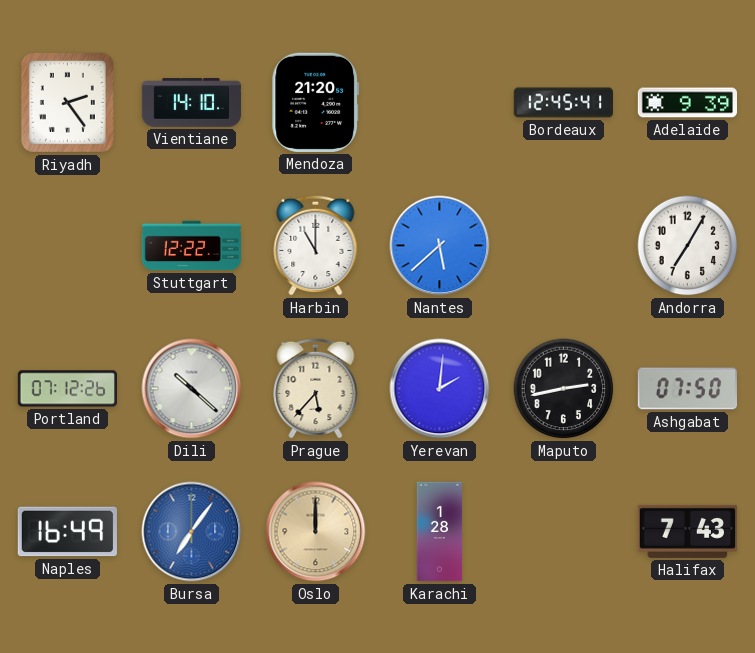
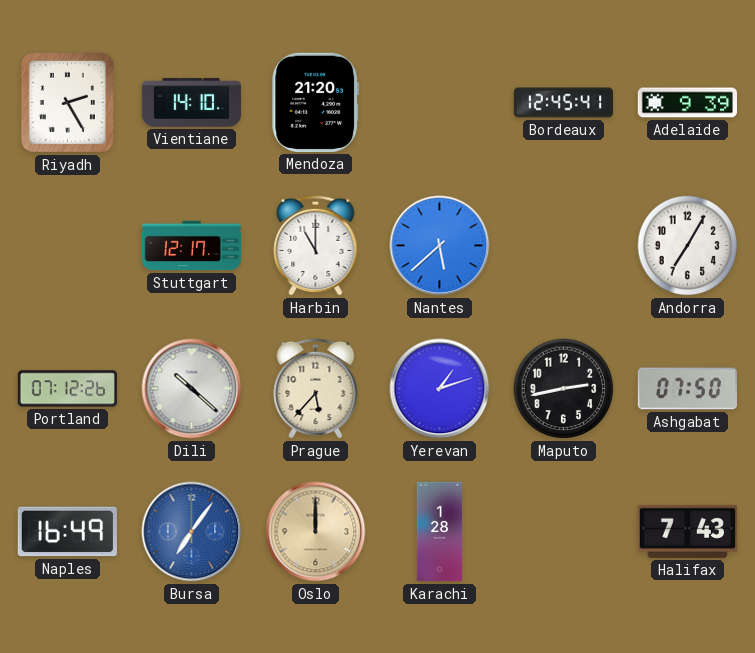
Riyadh: 2:24 -> 2:25
Stuttgart: 12:22 -> 12:17
Yerevan: 2:01 -> 1:12
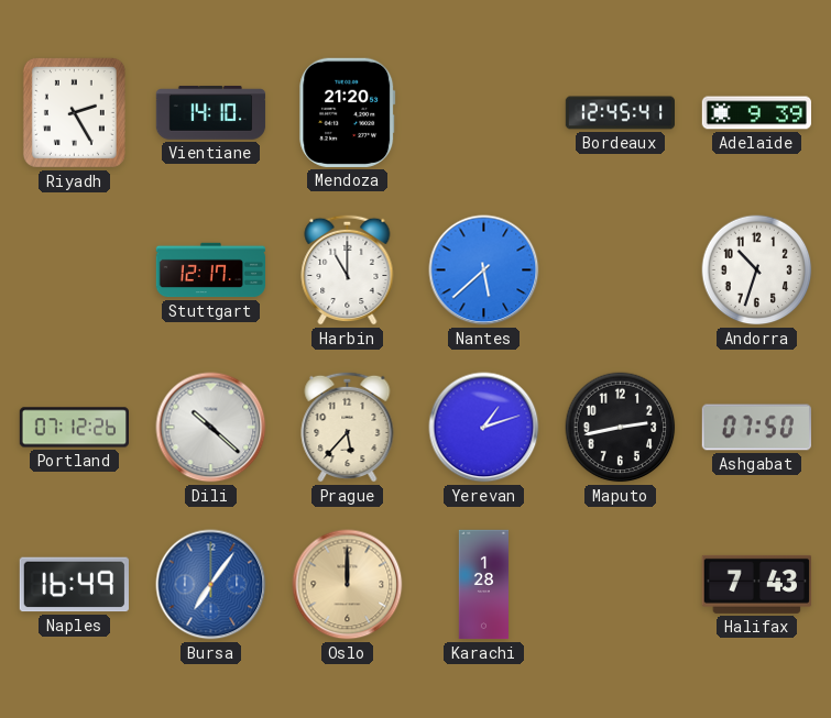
Andorra: 7:05 -> 10:33
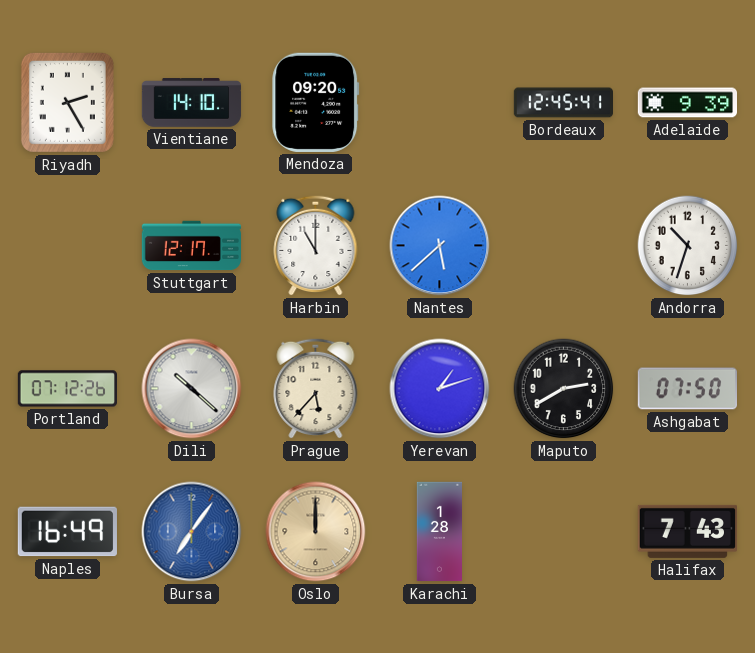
Mendoza: 21:20 -> 09:20
Maputo: 2:43 -> 2:40
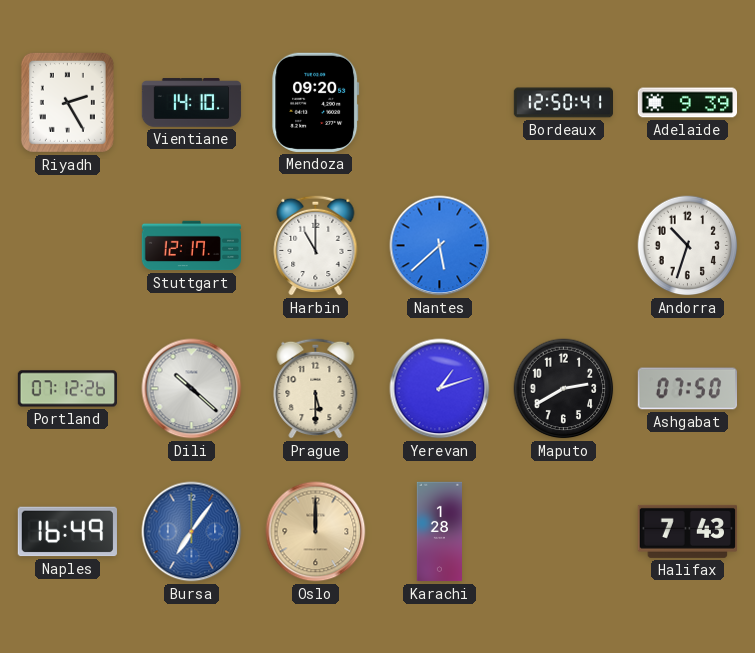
Bordeaux: 12:45 -> 12:50
Prague: 5:37 -> 5:30
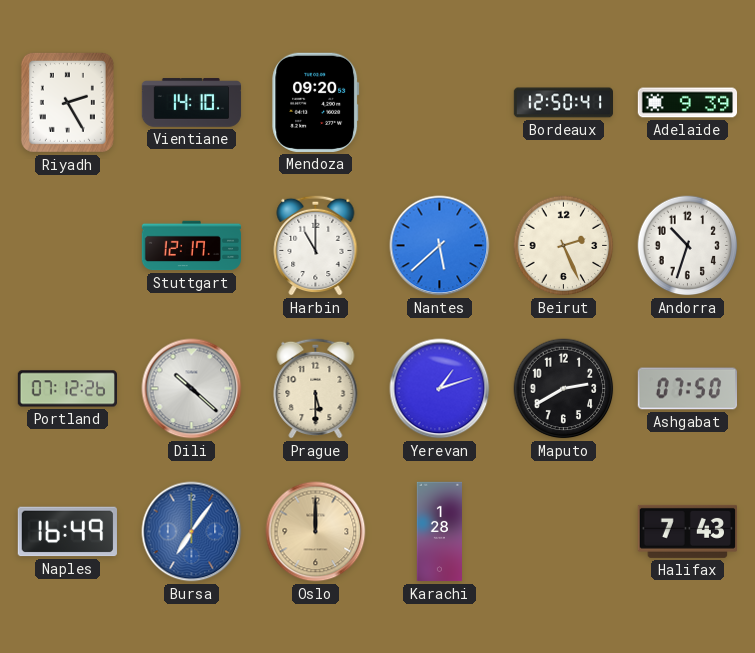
Beirut: none -> 2:26
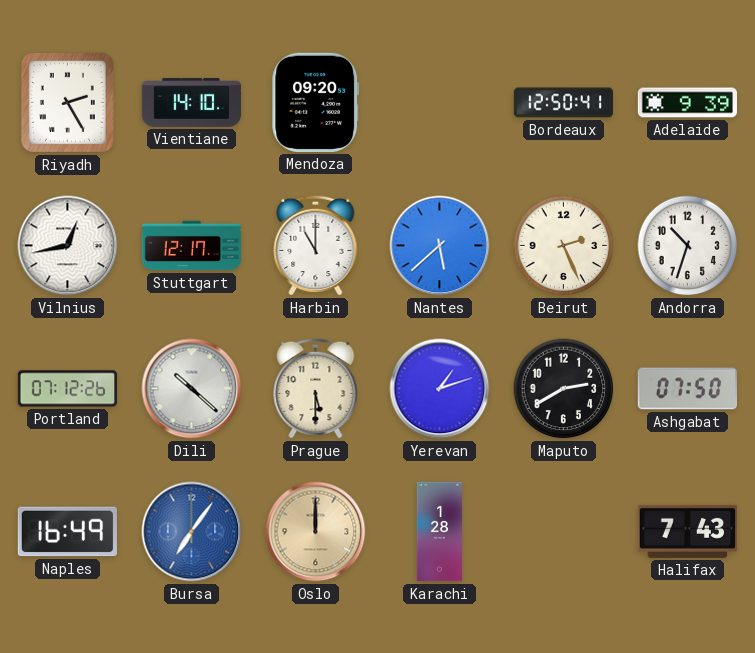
Vilnius: none -> 12:43
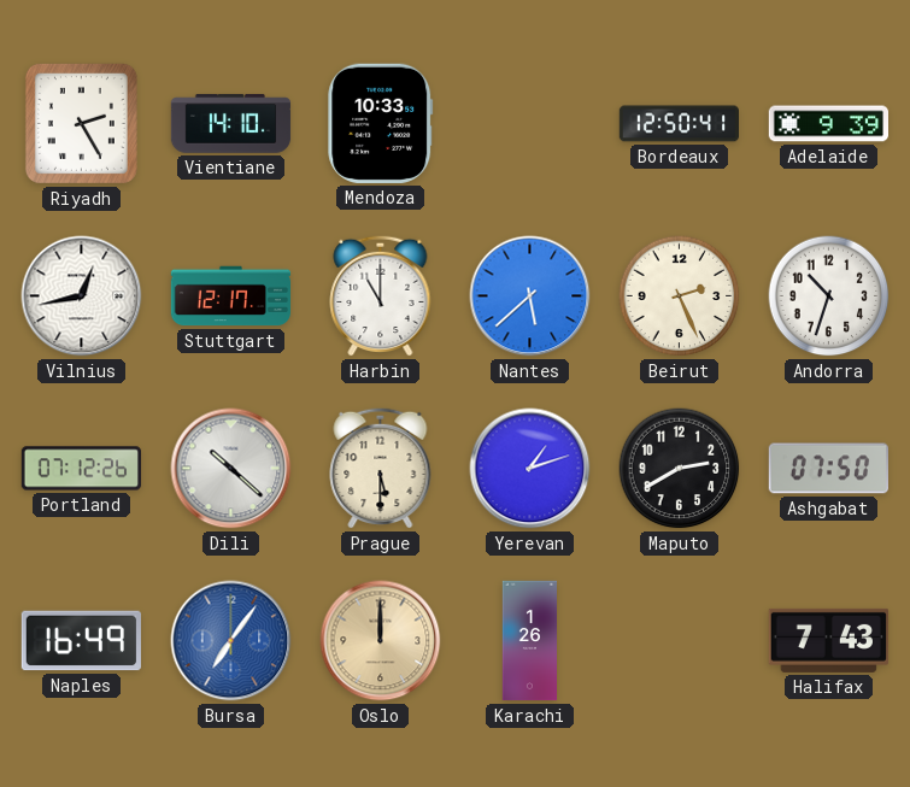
Mendoza: 09:20 -> 10:33
Karachi: 1:28 -> 1:26
